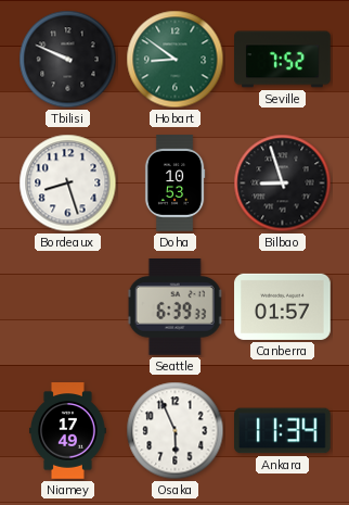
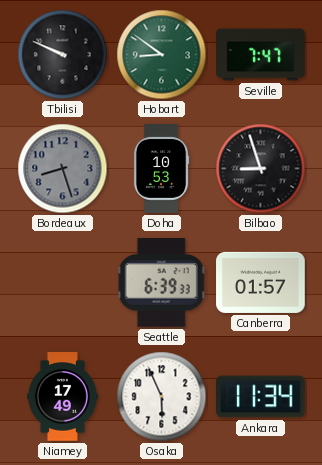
Seville: 7:52 -> 7:47
Bordeaux dial: white -> grey
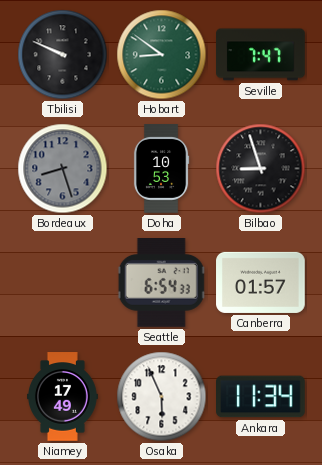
Seattle: 6:39 -> 6:54
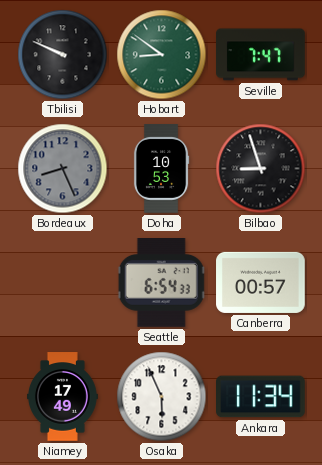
Bordeaux: 8:27 -> 8:26
Canberra: 01:57 -> 00:57
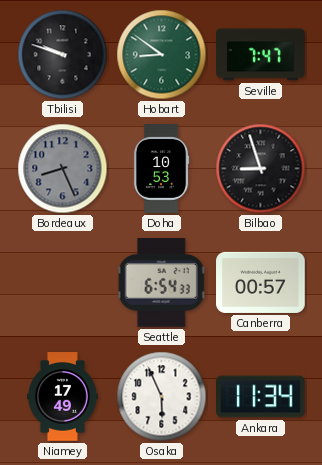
Tbilisi: 9:49 -> 9:48
